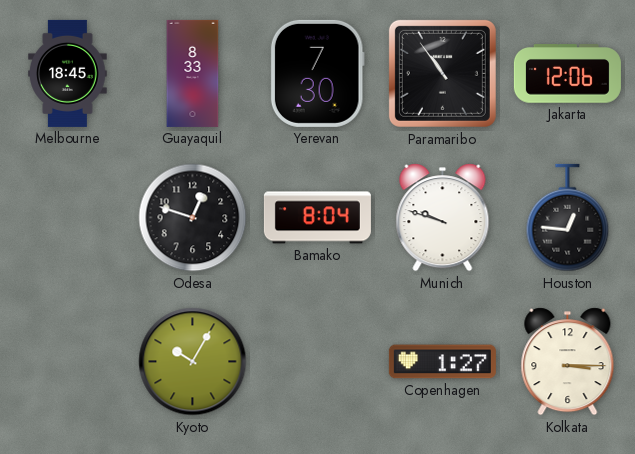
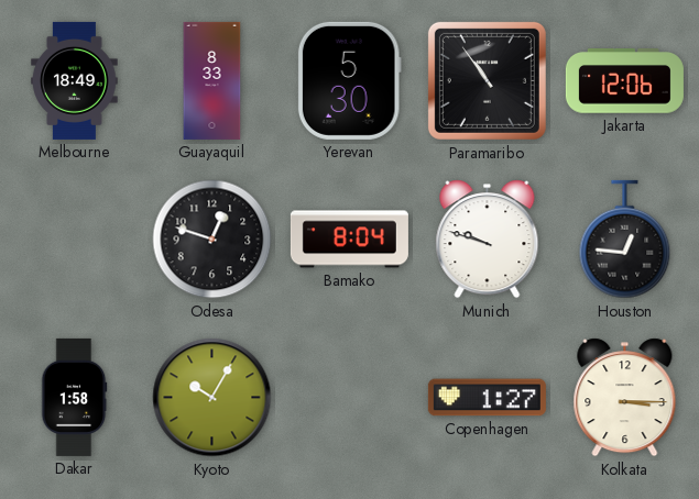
Melbourne: 18:45 -> 18:49
Yerevan: 7:30 -> 5:30
Dakar: none -> 1:58
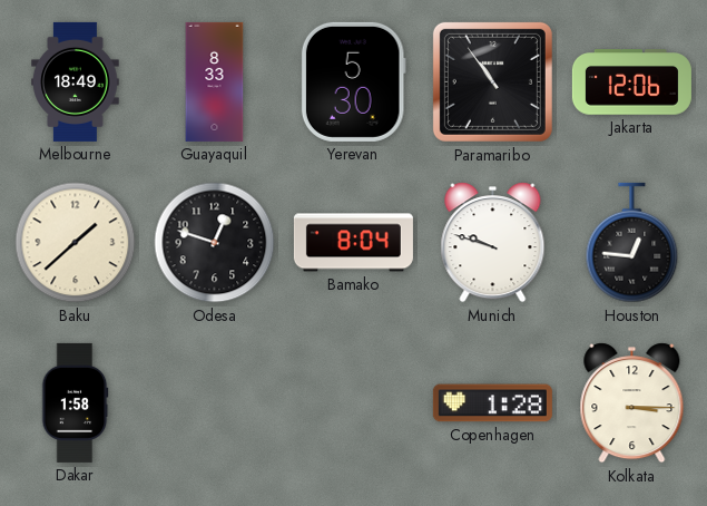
Baku: none -> 1:38
Kyoto: 10:05 -> none
Copenhagen: 1:27 -> 1:28
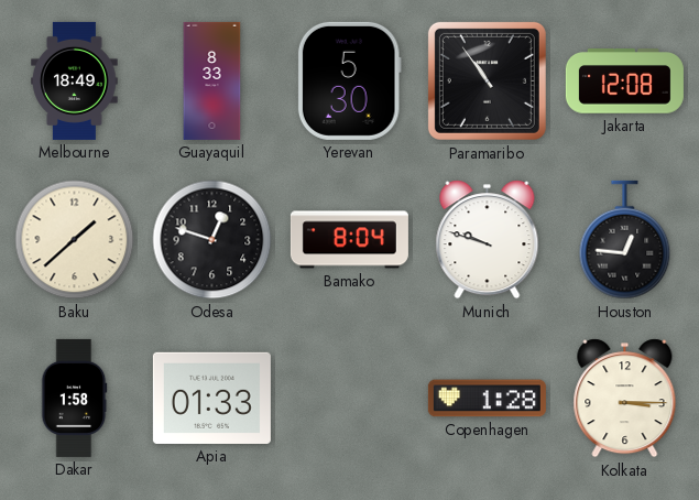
Jakarta: 12:06 -> 12:08
Apia: none -> 01:33
